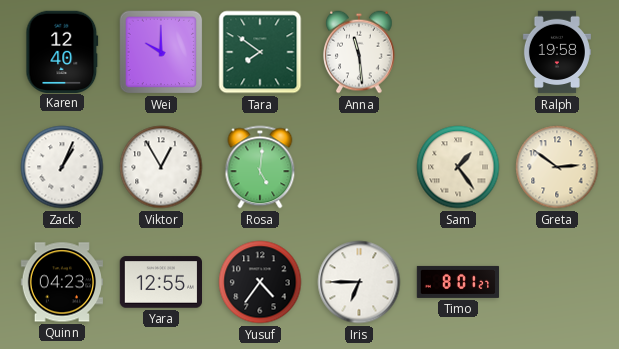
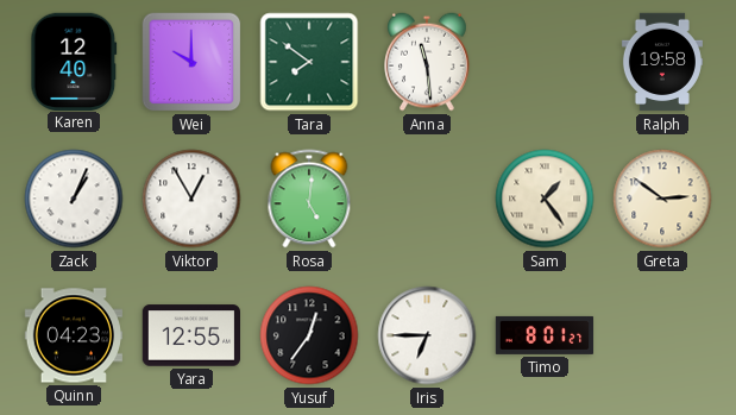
Yusuf: 4:36 -> 12:36
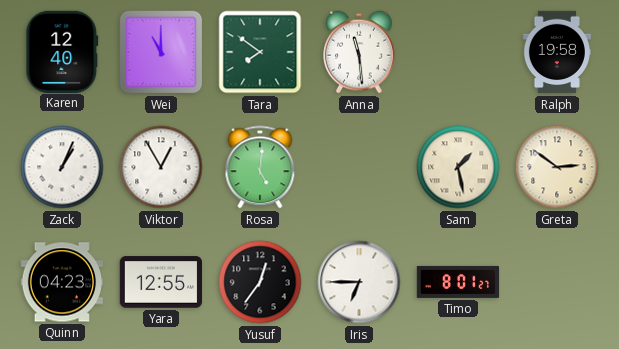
Wei: 10:00 -> 11:00
Sam: 1:24 -> 1:28
